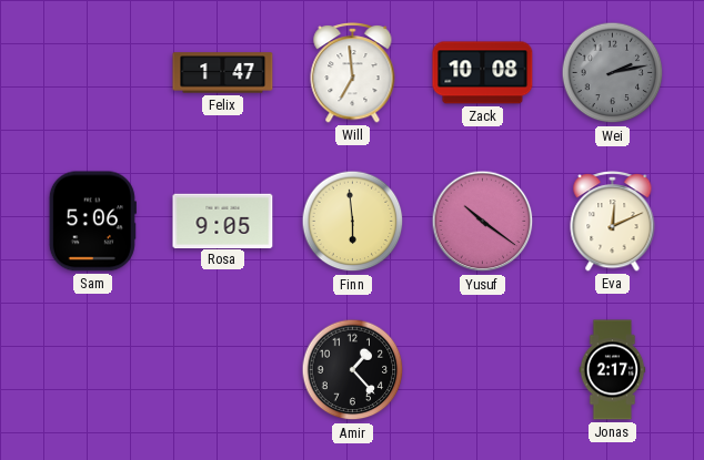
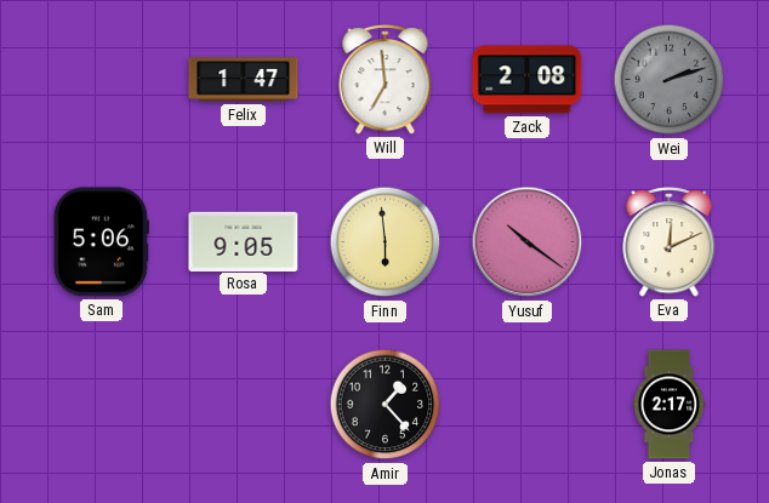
Zack: 10:08 -> 2:08
Wei: 2:13 -> 2:12
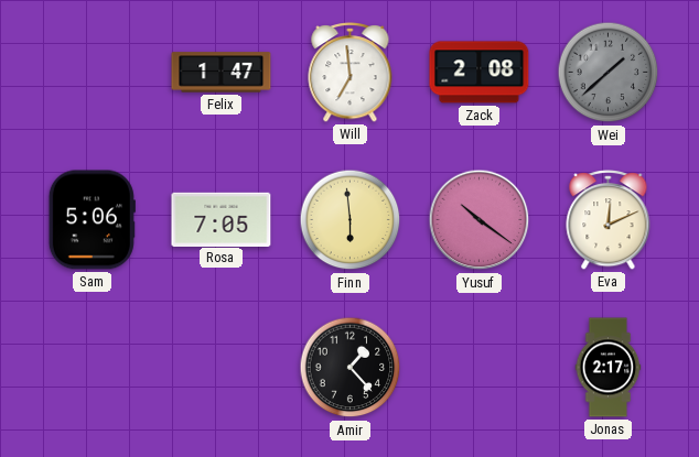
Wei: 2:12 -> 1:38
Rosa: 9:05 -> 7:05
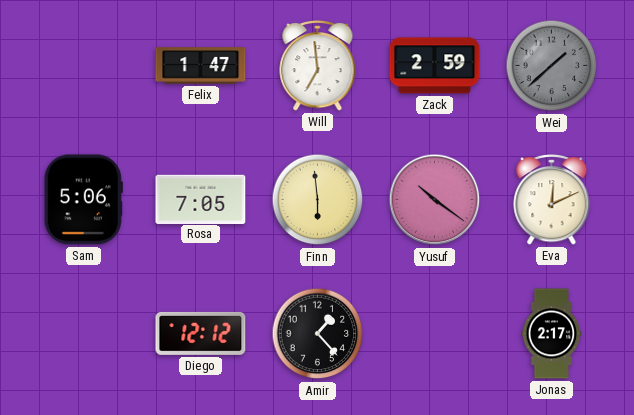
Zack: 2:08 -> 2:59
Diego: none -> 12:12
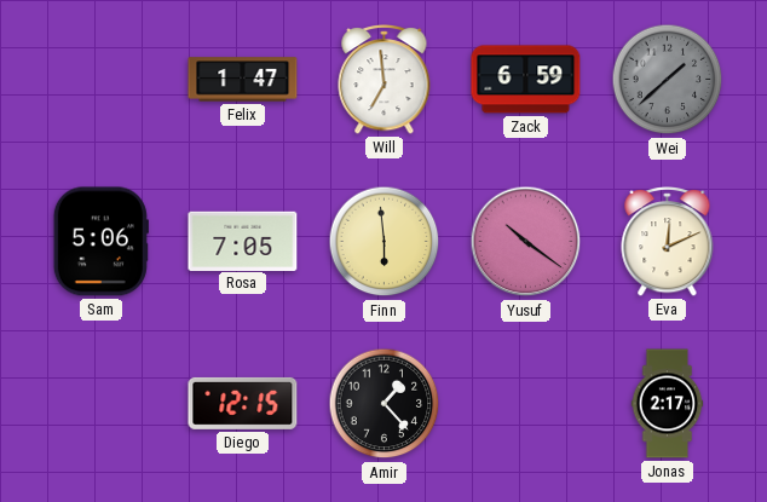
Zack: 2:59 -> 6:59
Diego: 12:12 -> 12:15
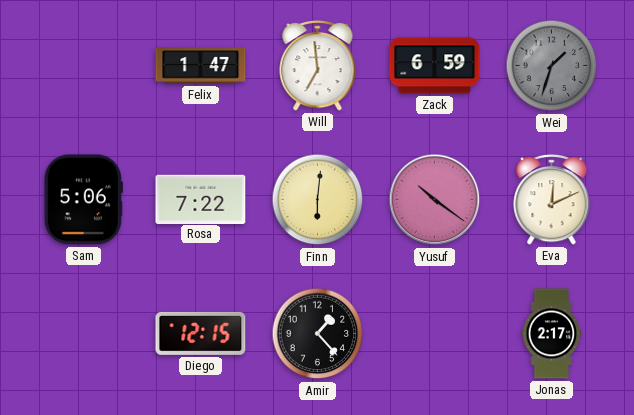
Wei: 1:38 -> 1:33
Rosa: 7:05 -> 7:22
Finn: 5:59 -> 6:01
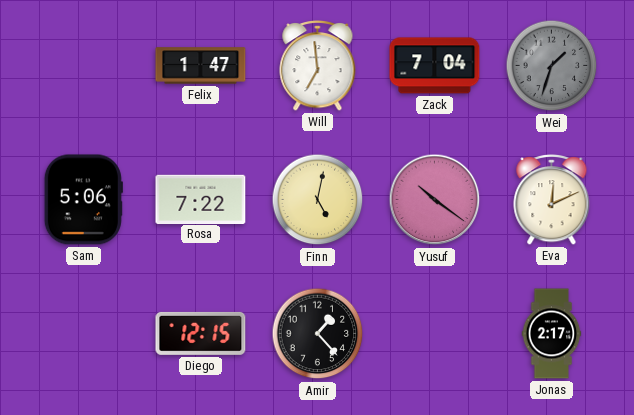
Zack: 6:59 -> 7:04
Finn: 6:01 -> 5:02
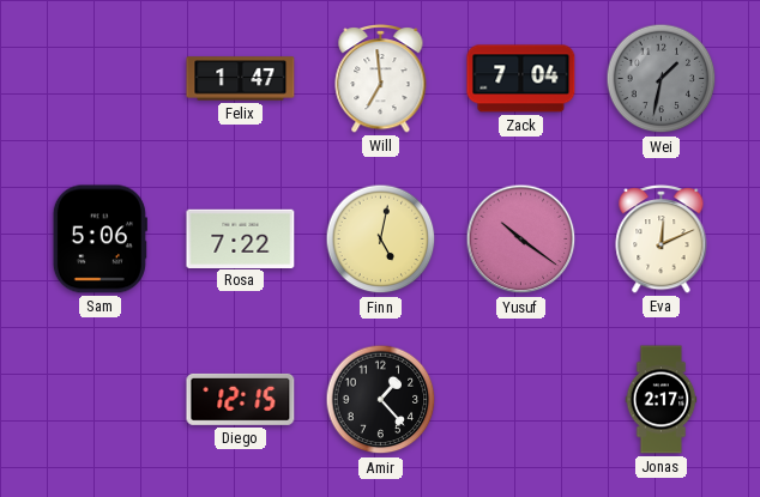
Wei: 1:33 -> 1:32
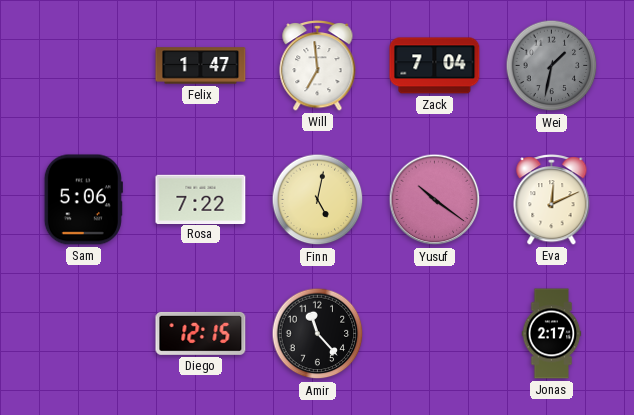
Amir: 1:23 -> 11:23
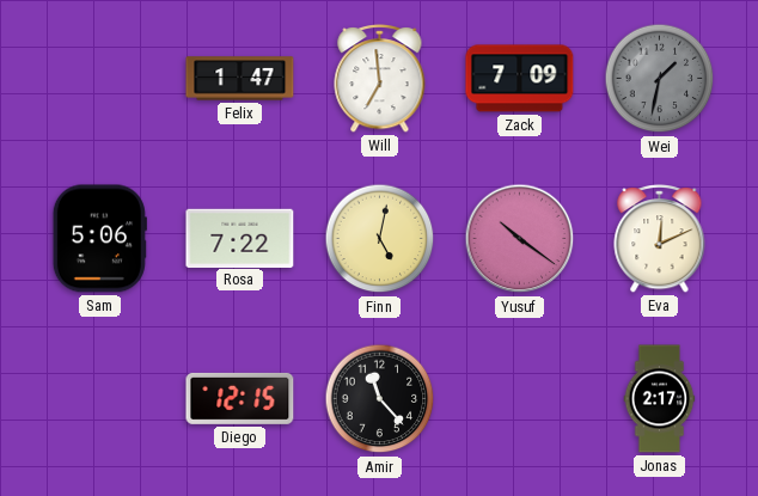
Zack: 7:04 -> 7:09
